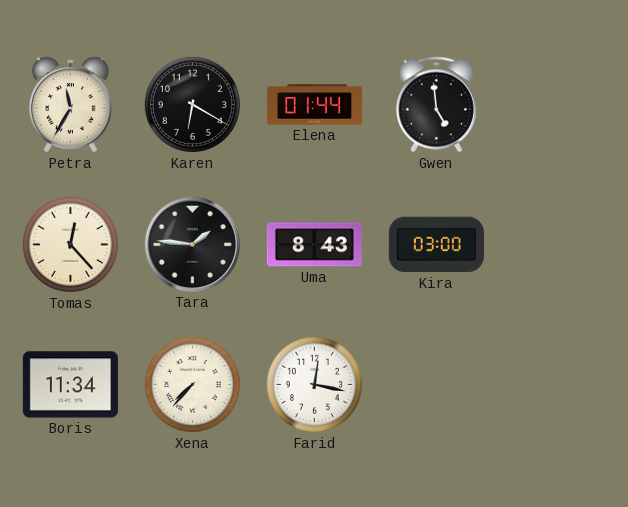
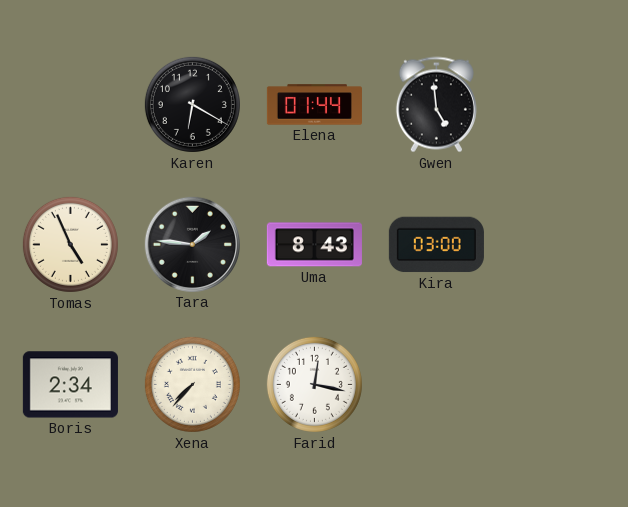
Petra: 11:35 -> none
Tomas: 12:23 -> 4:56
Boris: 11:34 -> 2:34
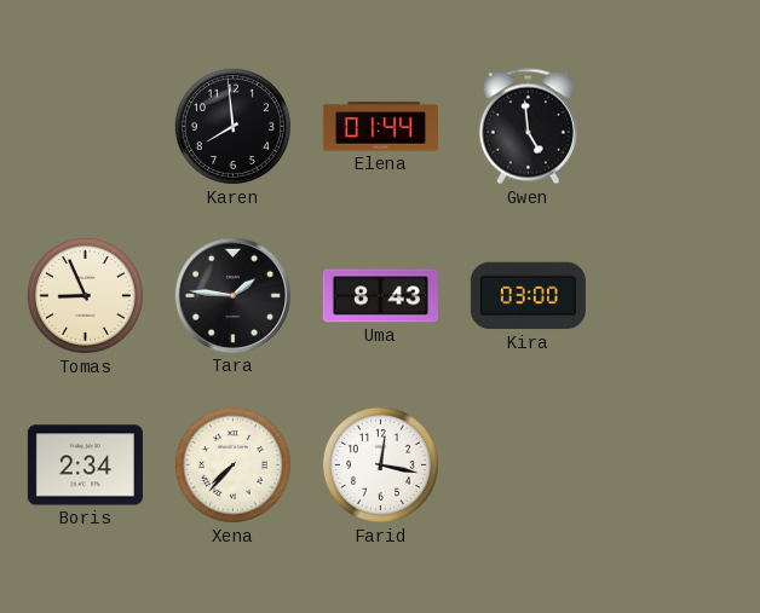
Karen: 6:20 -> 7:59
Tomas: 4:56 -> 8:56
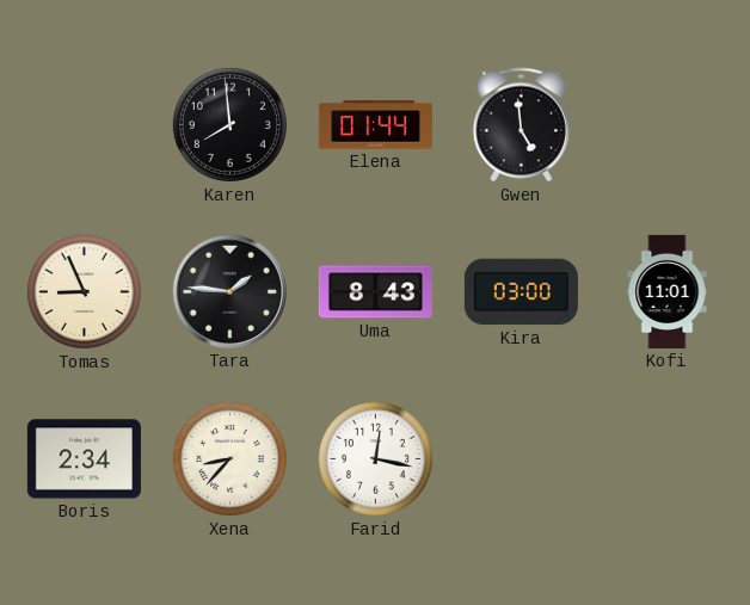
Kofi: none -> 11:01
Xena: 7:37 -> 8:37
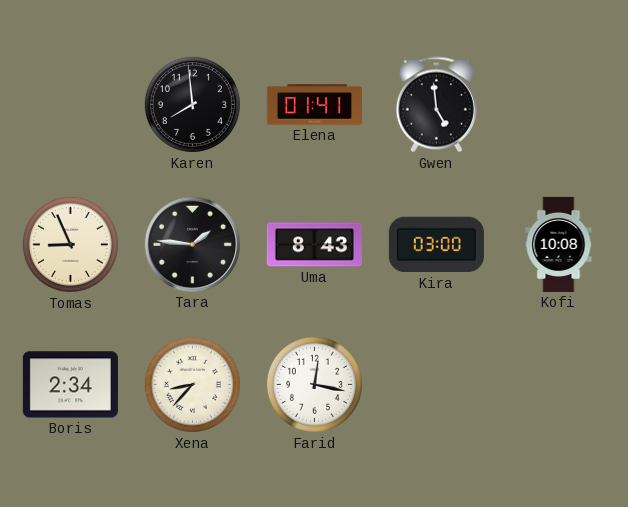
Elena: 01:44 -> 01:41
Kofi: 11:01 -> 10:08
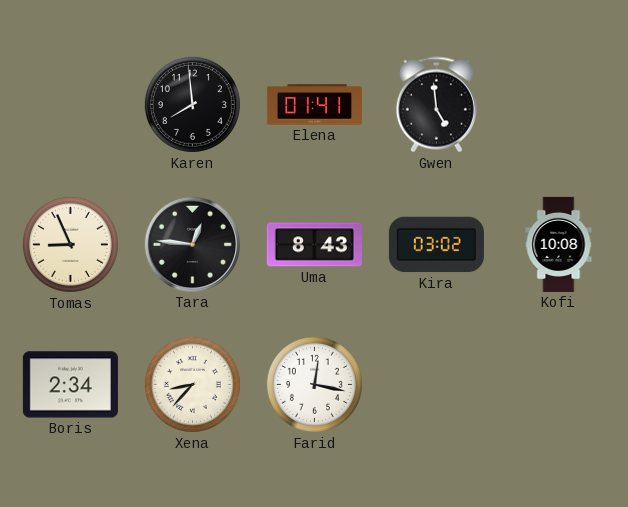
Tara: 1:46 -> 12:46
Kira: 03:00 -> 03:02
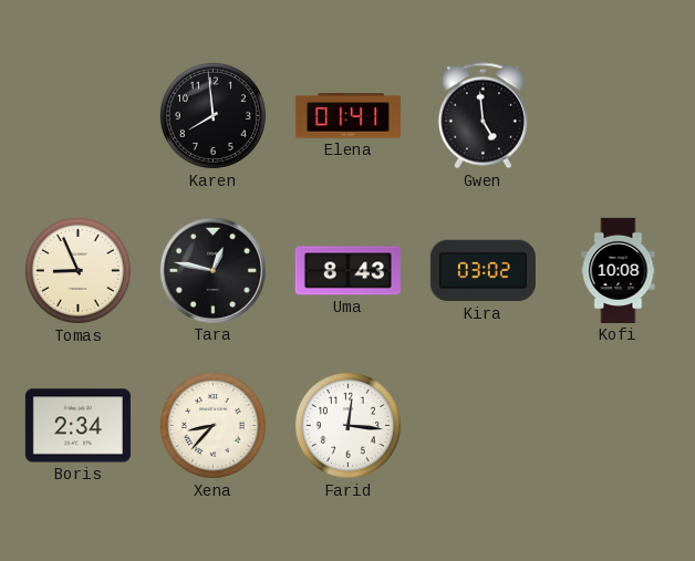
Tara: 12:46 -> 12:47
Farid: 12:17 -> 12:16
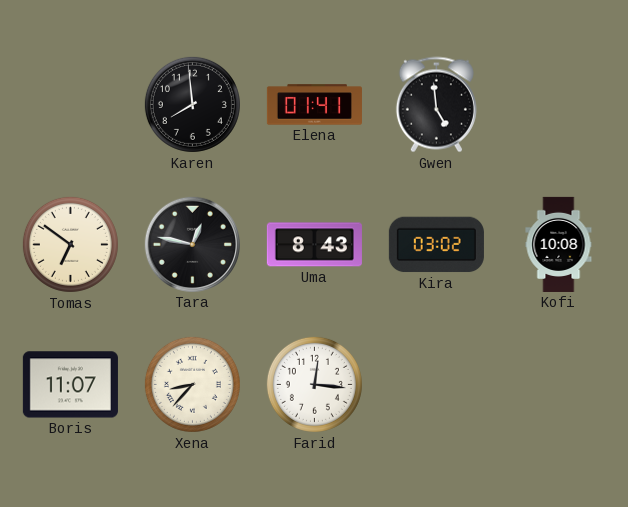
Tomas: 8:56 -> 6:51
Boris: 2:34 -> 11:07
